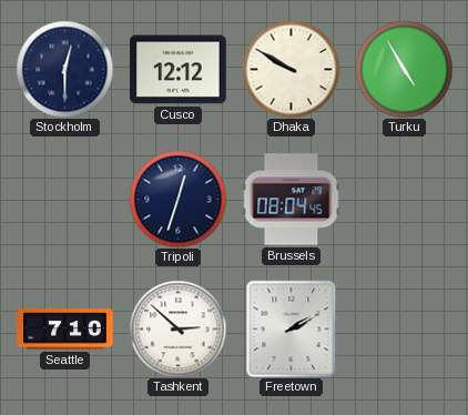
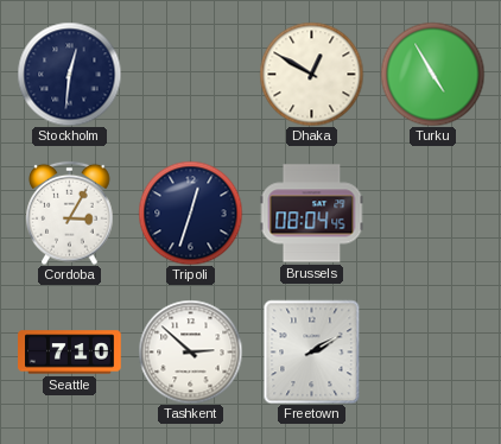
Stockholm: 12:30 -> 12:31
Cusco: 12:12 -> none
Dhaka: 9:50 -> 12:50
Cordoba: none -> 3:05
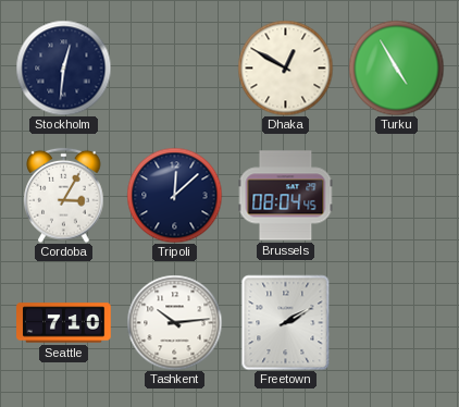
Tripoli: 12:33 -> 12:08
Tashkent: 2:52 -> 10:14
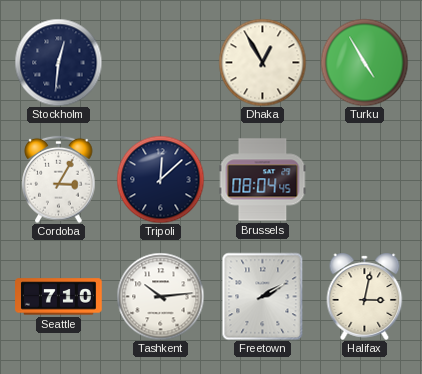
Dhaka: 12:50 -> 12:55
Halifax: none -> 3:02
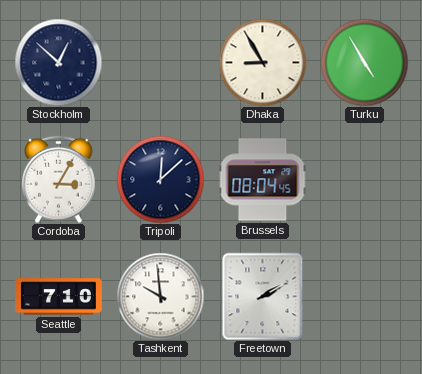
Stockholm: 12:31 -> 12:52
Dhaka: 12:55 -> 8:55
Tashkent: 10:14 -> 9:59
Halifax: 3:02 -> none
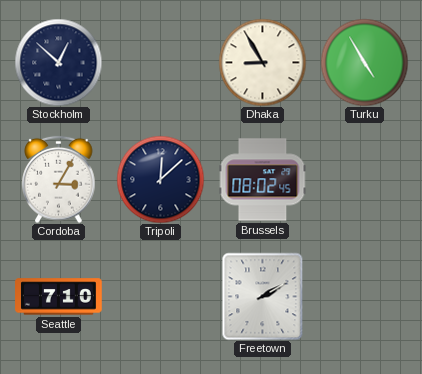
Brussels: 08:04 -> 08:02
Tashkent: 9:59 -> none
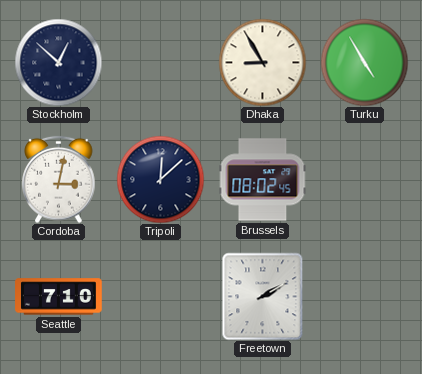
Cordoba: 3:05 -> 3:02
